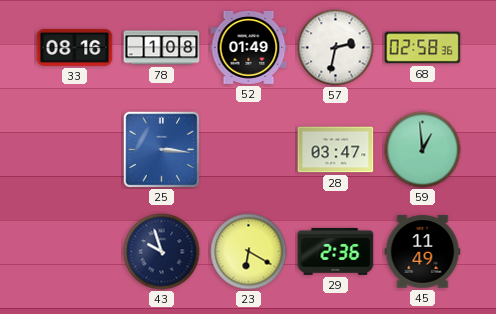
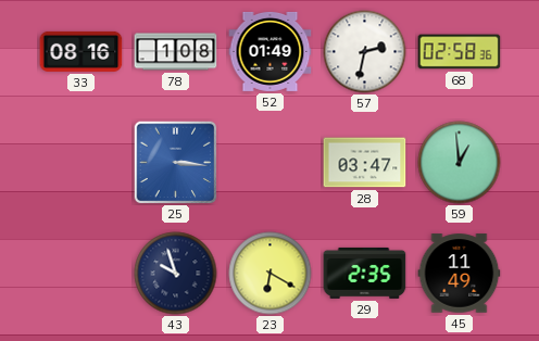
29: 2:36 -> 2:35
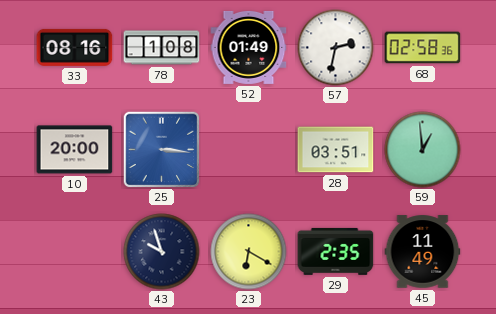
10: none -> 20:00
28: 03:47 -> 03:51
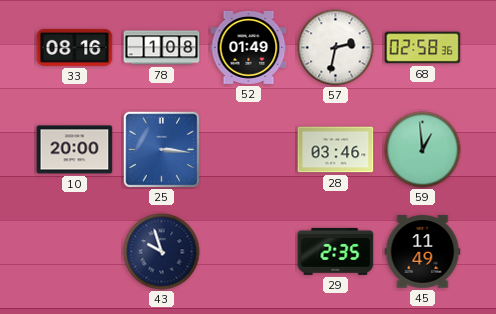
28: 03:51 -> 03:46
23: 6:20 -> none
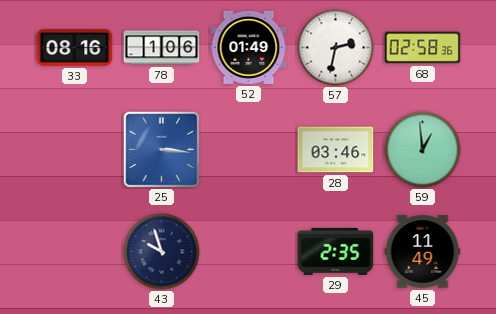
78: 1:08 -> 1:06
10: 20:00 -> none
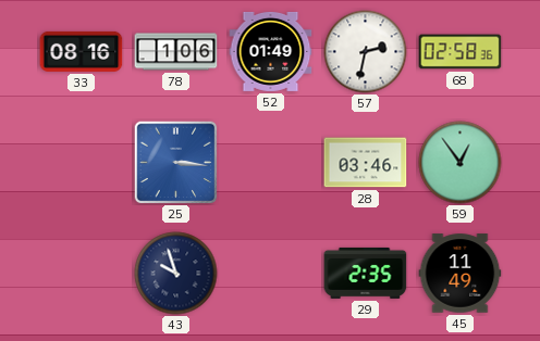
59: 12:59 -> 12:54
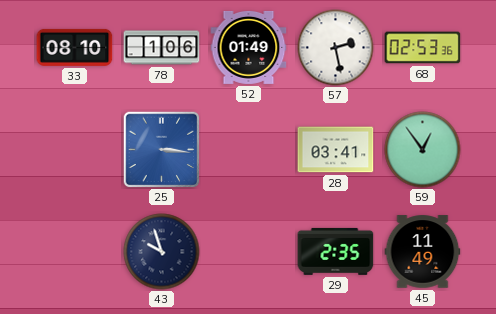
33: 08:16 -> 08:10
57: 2:32 -> 2:28
68: 02:58 -> 02:53
28: 03:46 -> 03:41
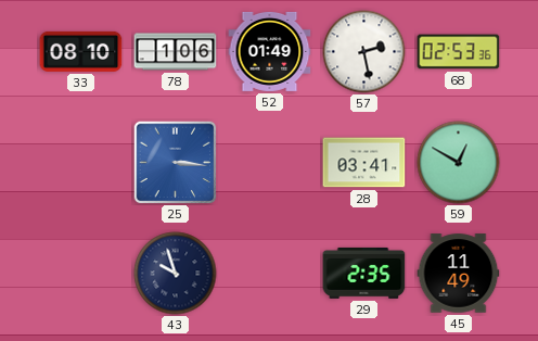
59: 12:54 -> 12:50
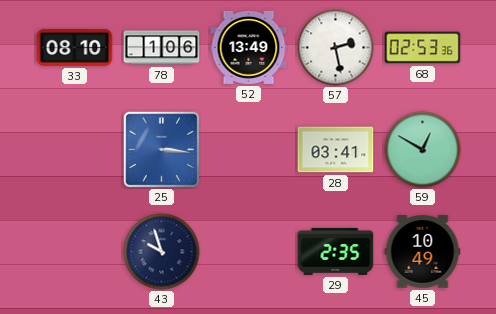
52: 01:49 -> 13:49
45: 11:49 -> 10:49
